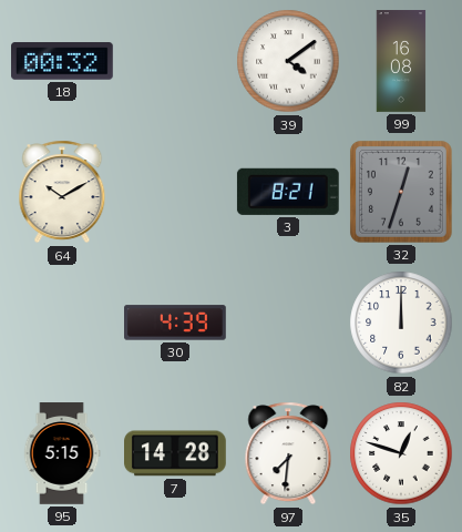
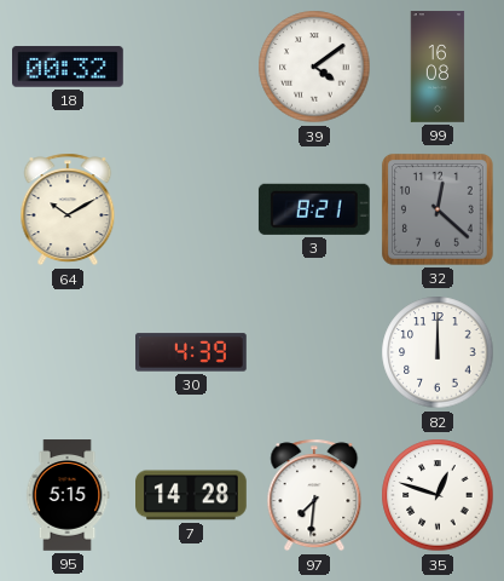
32: 12:33 -> 12:22
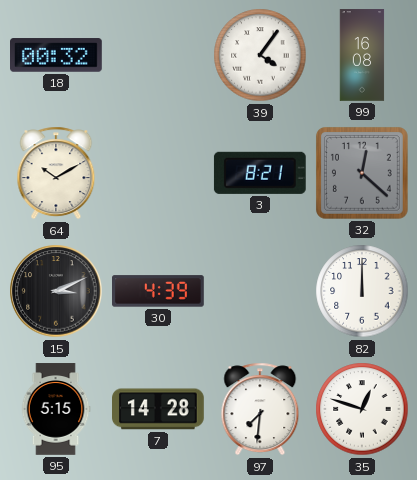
39: 4:09 -> 4:06
15: none -> 3:11
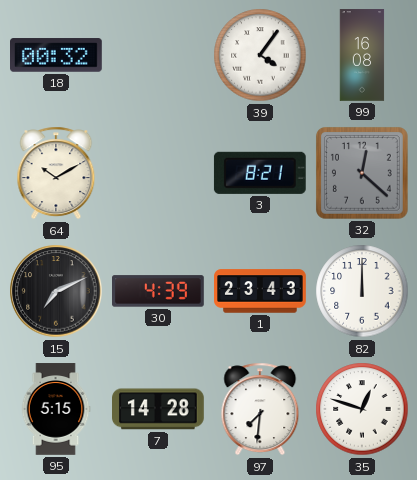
15: 3:11 -> 7:11
1: none -> 23:43
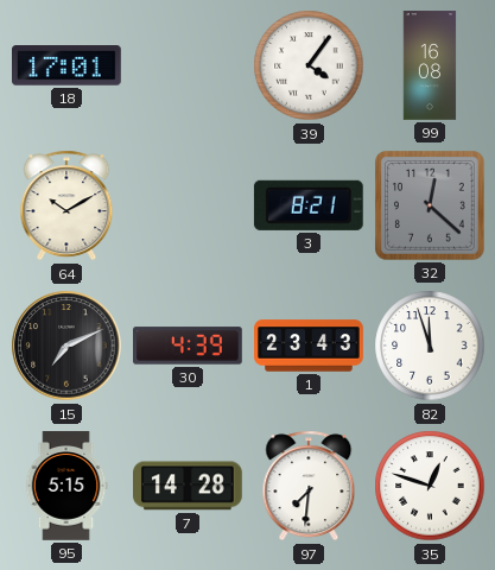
18: 00:32 -> 17:01
82: 12:00 -> 11:57
